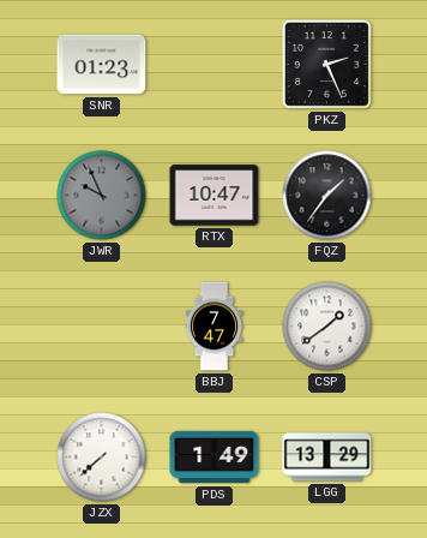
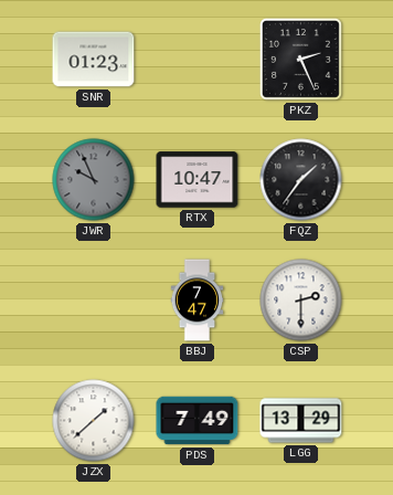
CSP: 1:39 -> 2:30
JZX: 7:38 -> 1:38
PDS: 1:49 -> 7:49
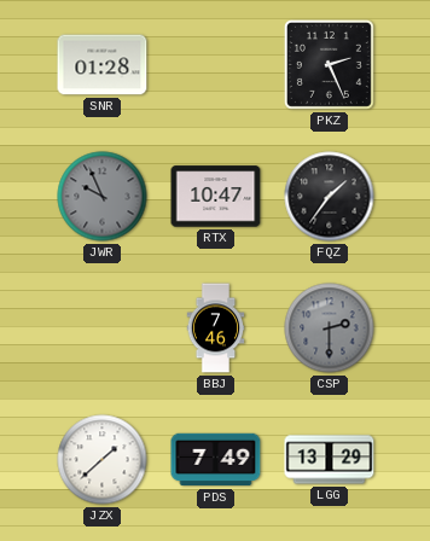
SNR: 01:23 -> 01:28
BBJ: 7:47 -> 7:46
CSP dial: white -> grey
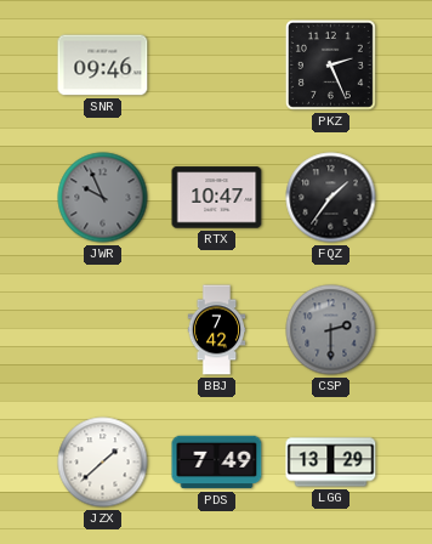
SNR: 01:28 -> 09:46
BBJ: 7:46 -> 7:42
